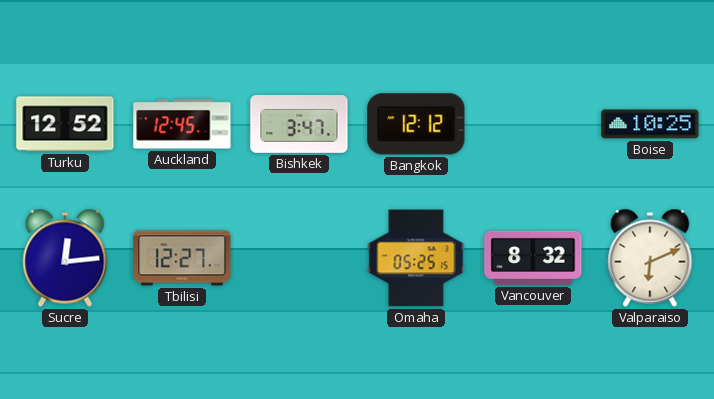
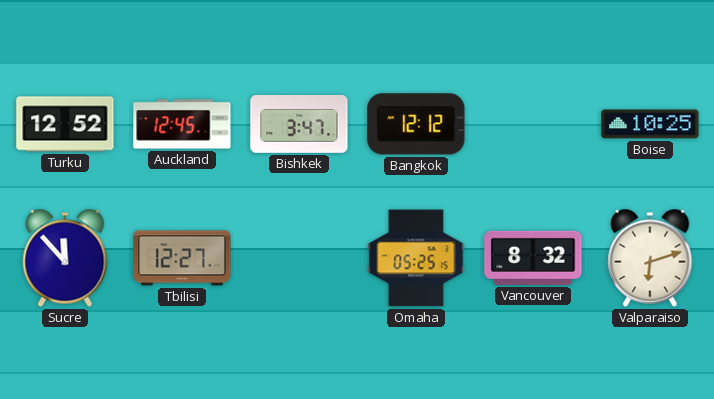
Sucre: 12:14 -> 11:53
Valparaiso: 6:11 -> 6:12
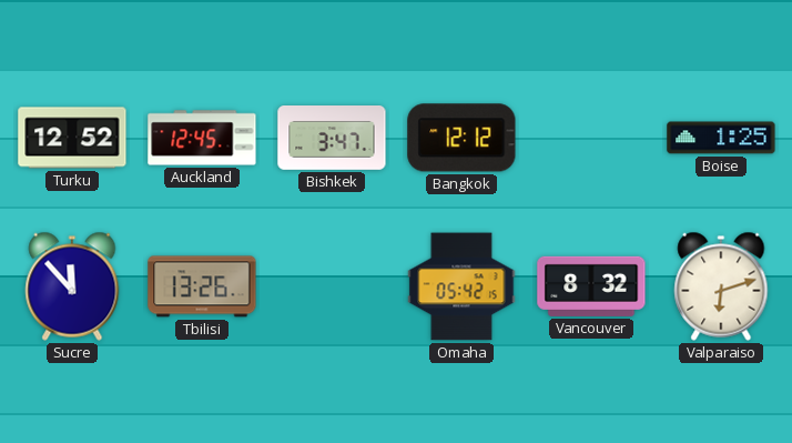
Boise: 10:25 -> 1:25
Tbilisi: 12:27 -> 13:26
Omaha: 05:25 -> 05:42
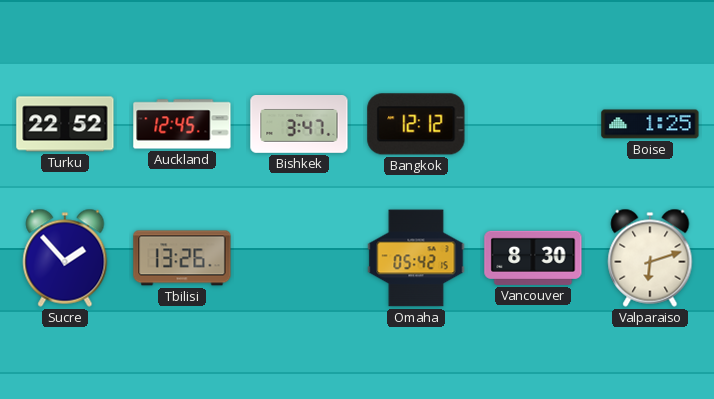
Turku: 12:52 -> 22:52
Sucre: 11:53 -> 1:53
Vancouver: 8:32 -> 8:30
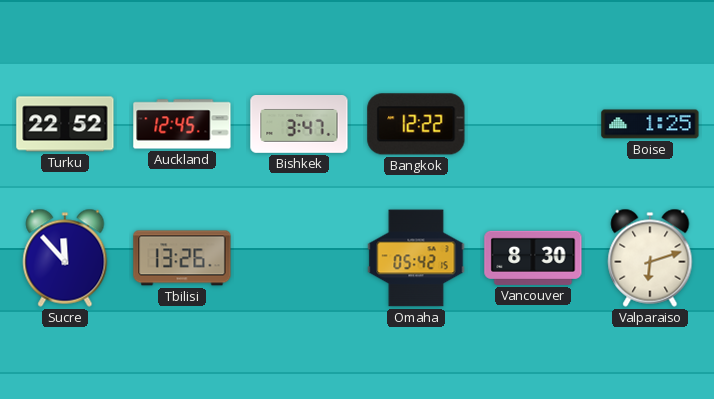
Bangkok: 12:12 -> 12:22
Sucre: 1:53 -> 11:53
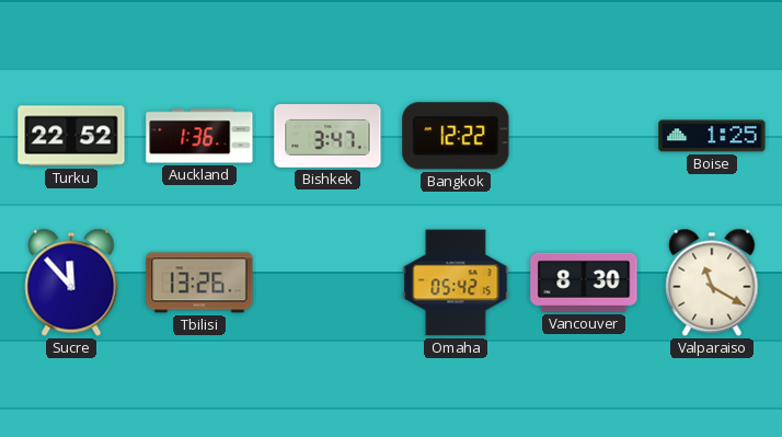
Auckland: 12:45 -> 1:36
Valparaiso: 6:12 -> 11:20
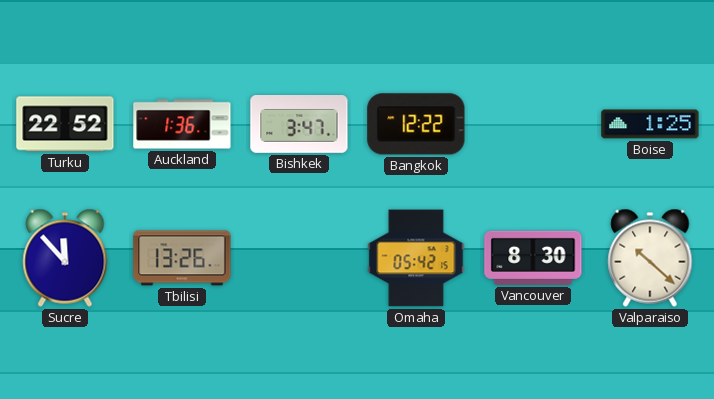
Valparaiso: 11:20 -> 10:22
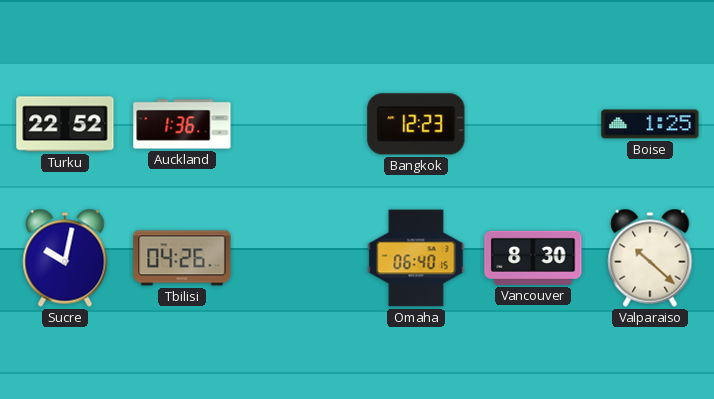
Bishkek: 3:47 -> none
Bangkok: 12:22 -> 12:23
Sucre: 11:53 -> 10:02
Tbilisi: 13:26 -> 04:26
Omaha: 05:42 -> 06:40
